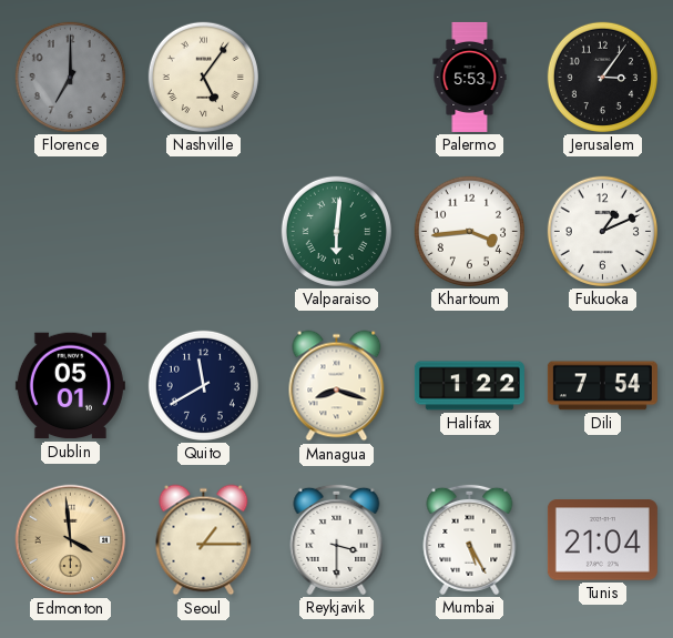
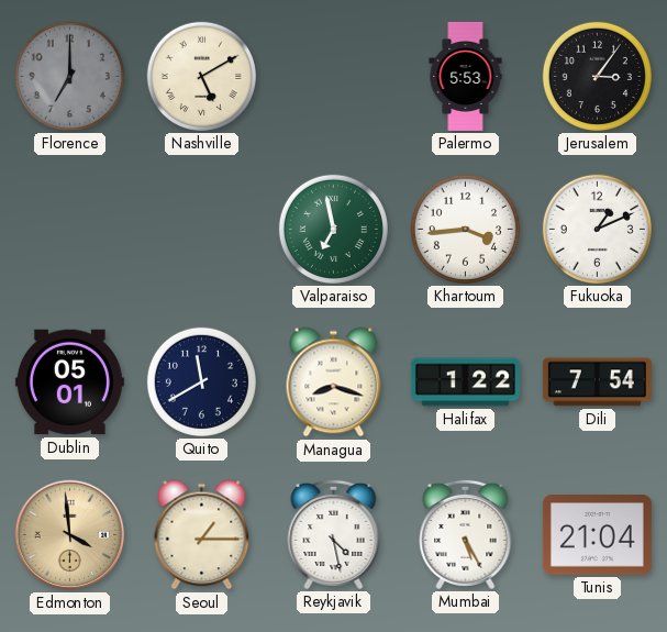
Nashville: 5:06 -> 5:10
Valparaiso: 6:01 -> 6:58
Reykjavik: 3:30 -> 4:28
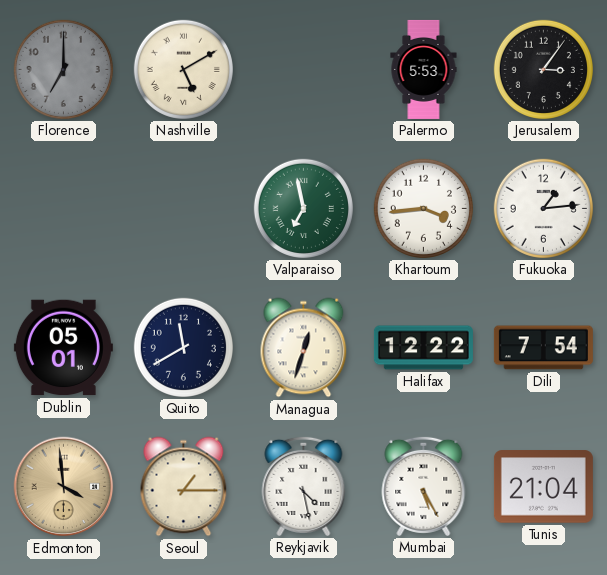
Fukuoka: 1:11 -> 1:14
Managua: 8:18 -> 12:33
Halifax: 1:22 -> 12:22
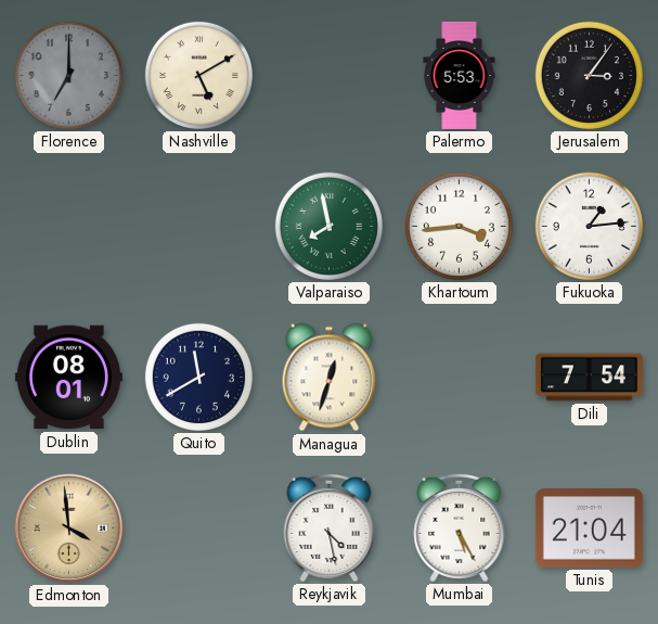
Valparaiso: 6:58 -> 7:58
Dublin: 05:01 -> 08:01
Halifax: 12:22 -> none
Seoul: 1:15 -> none
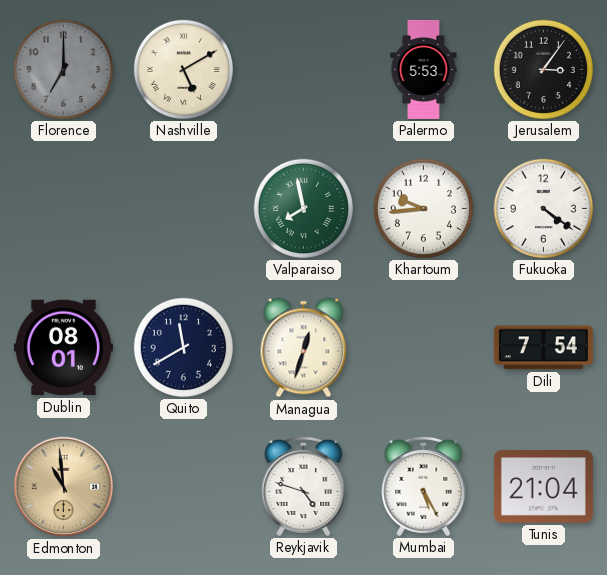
Khartoum: 3:44 -> 9:44
Fukuoka: 1:14 -> 4:21
Edmonton: 3:59 -> 10:59
Reykjavik: 4:28 -> 4:48
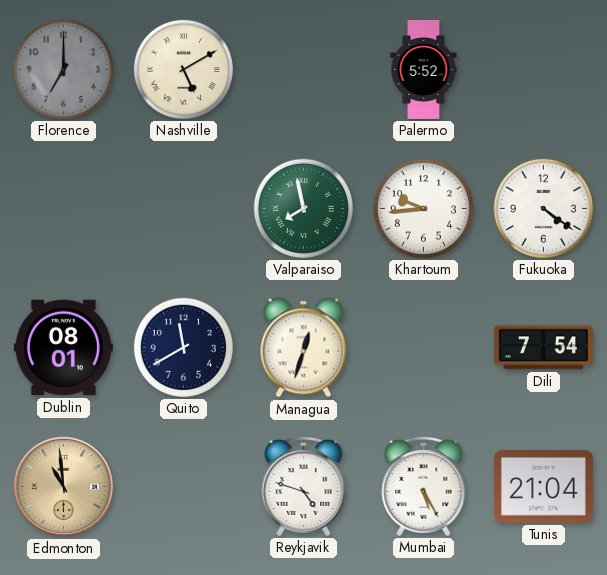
Palermo: 5:53 -> 5:52
Jerusalem: 3:06 -> none
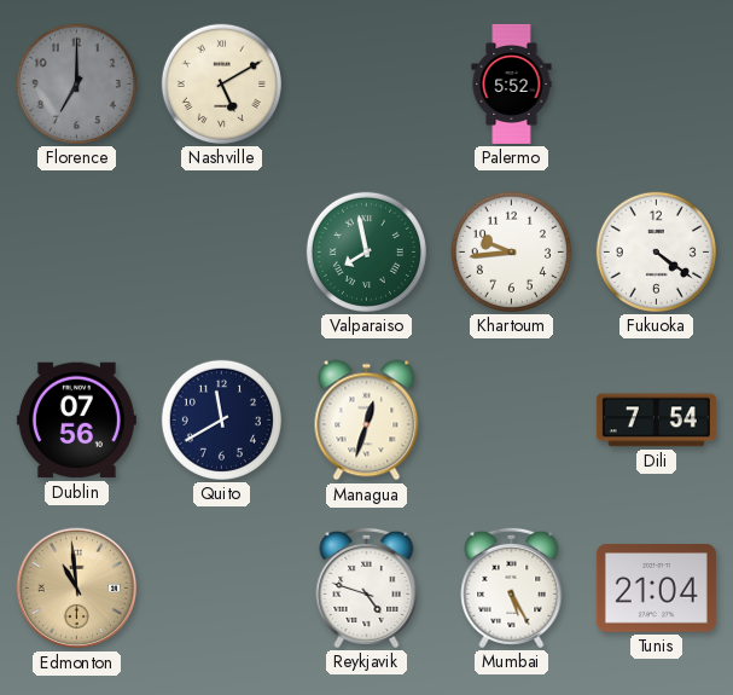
Dublin: 08:01 -> 07:56
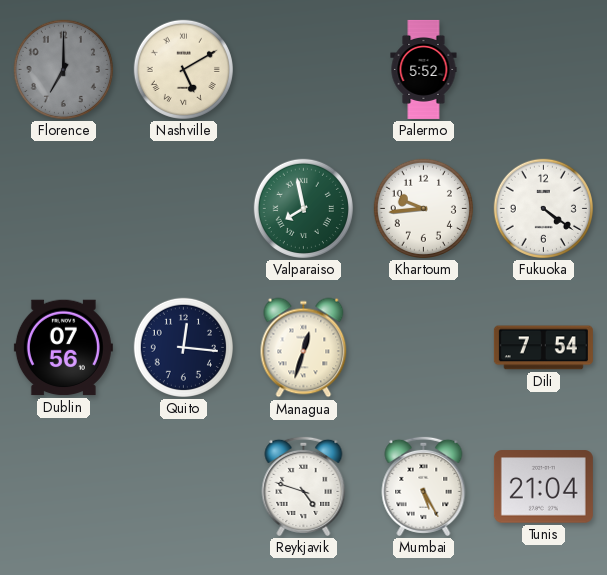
Quito: 11:40 -> 12:16
Edmonton: 10:59 -> none
